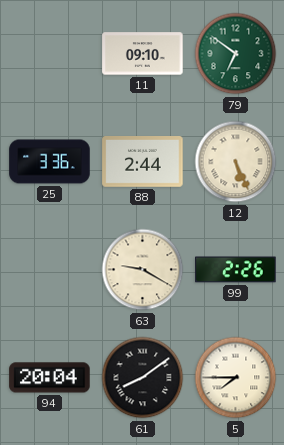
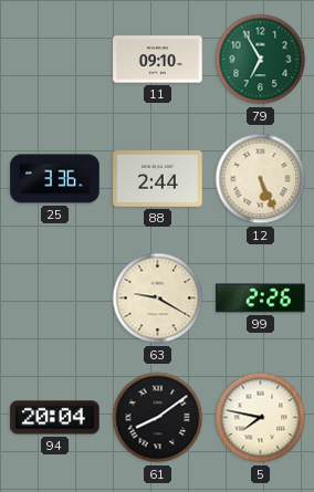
79: 6:51 -> 6:55
5: 7:45 -> 7:47
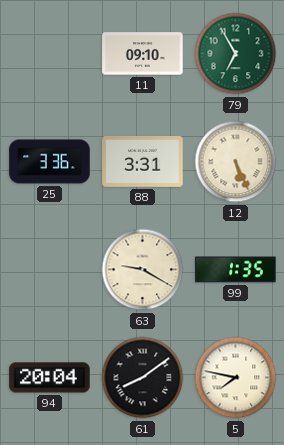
88: 2:44 -> 3:31
99: 2:26 -> 1:35
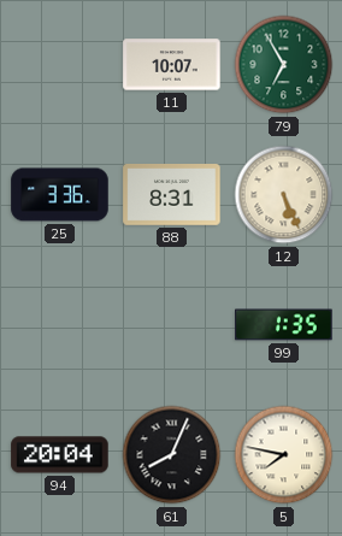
11: 09:10 -> 10:07
88: 3:31 -> 8:31
63: 9:20 -> none
61: 8:09 -> 8:04
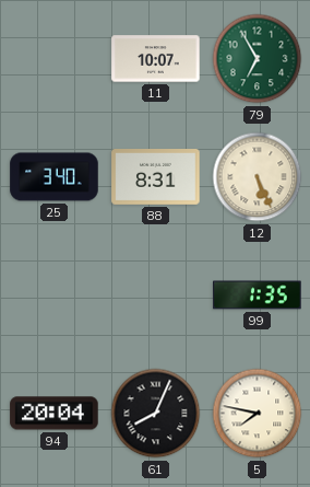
25: 3:36 -> 3:40
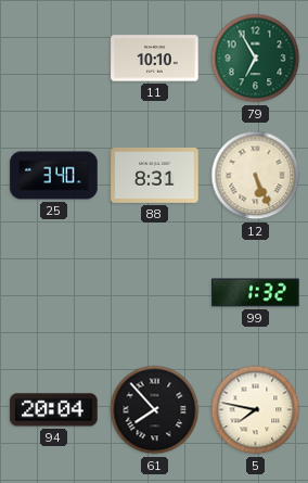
11: 10:07 -> 10:10
99: 1:35 -> 1:32
61: 8:04 -> 7:53
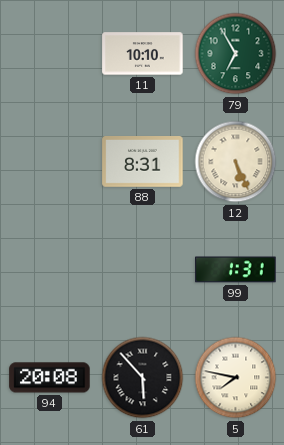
25: 3:40 -> none
99: 1:32 -> 1:31
94: 20:04 -> 20:08
61: 7:53 -> 5:53
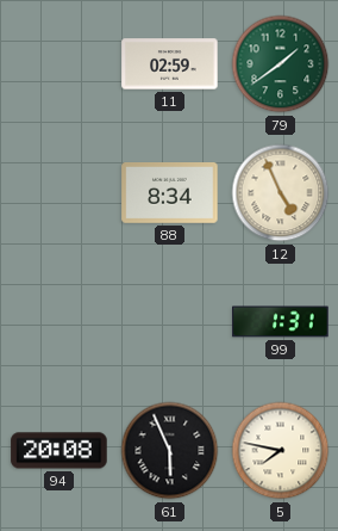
11: 10:10 -> 02:59
79: 6:55 -> 1:39
88: 8:31 -> 8:34
12: 5:26 -> 4:56
61: 5:53 -> 5:56
